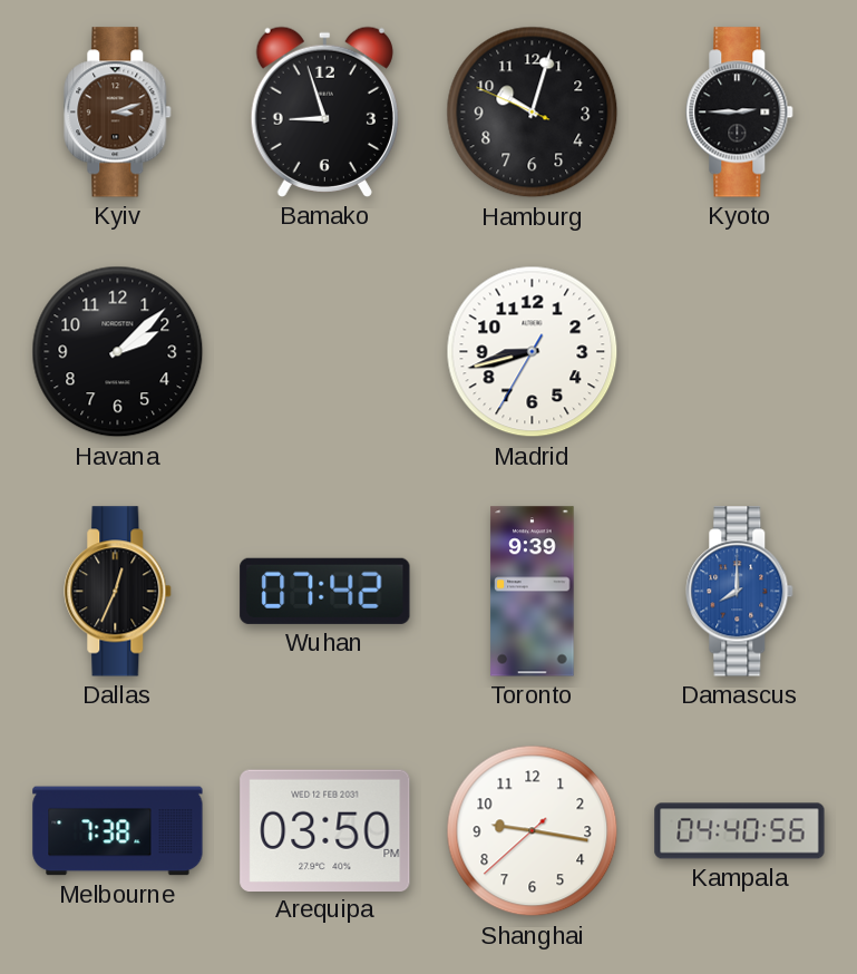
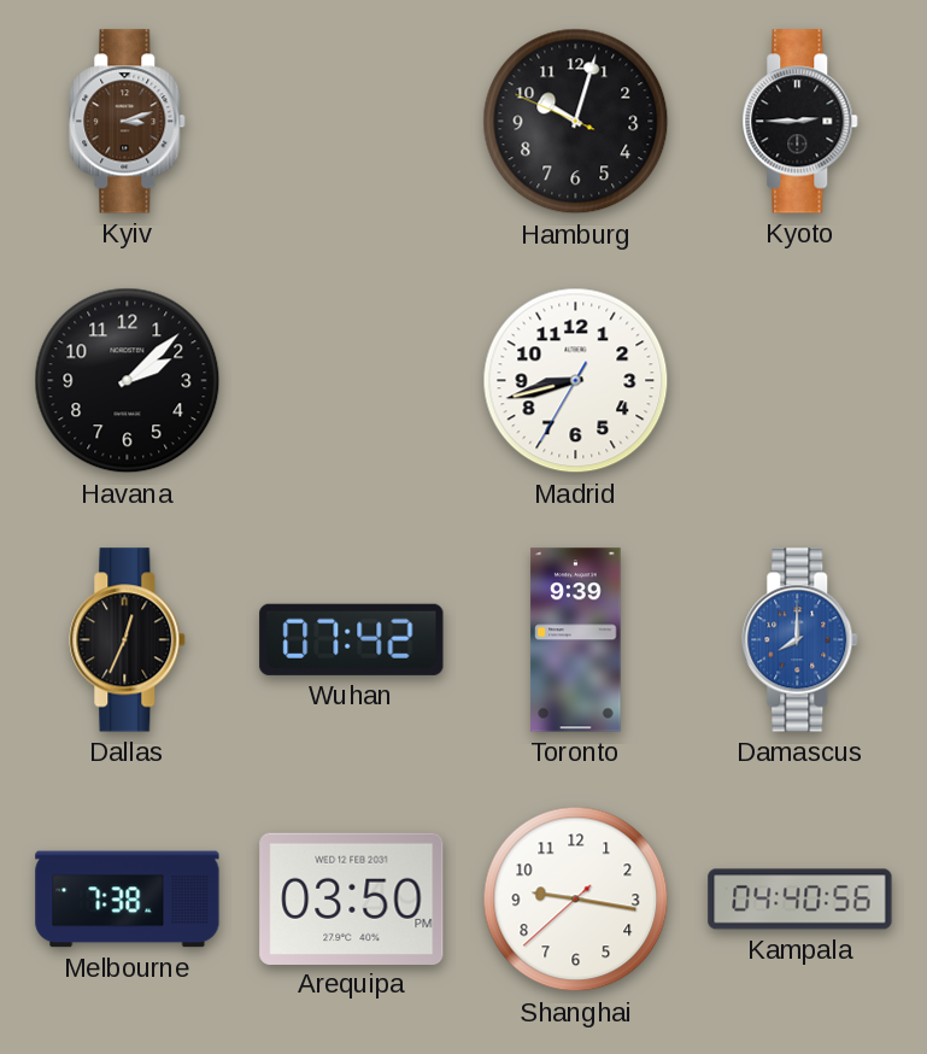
Bamako: 8:57 -> none
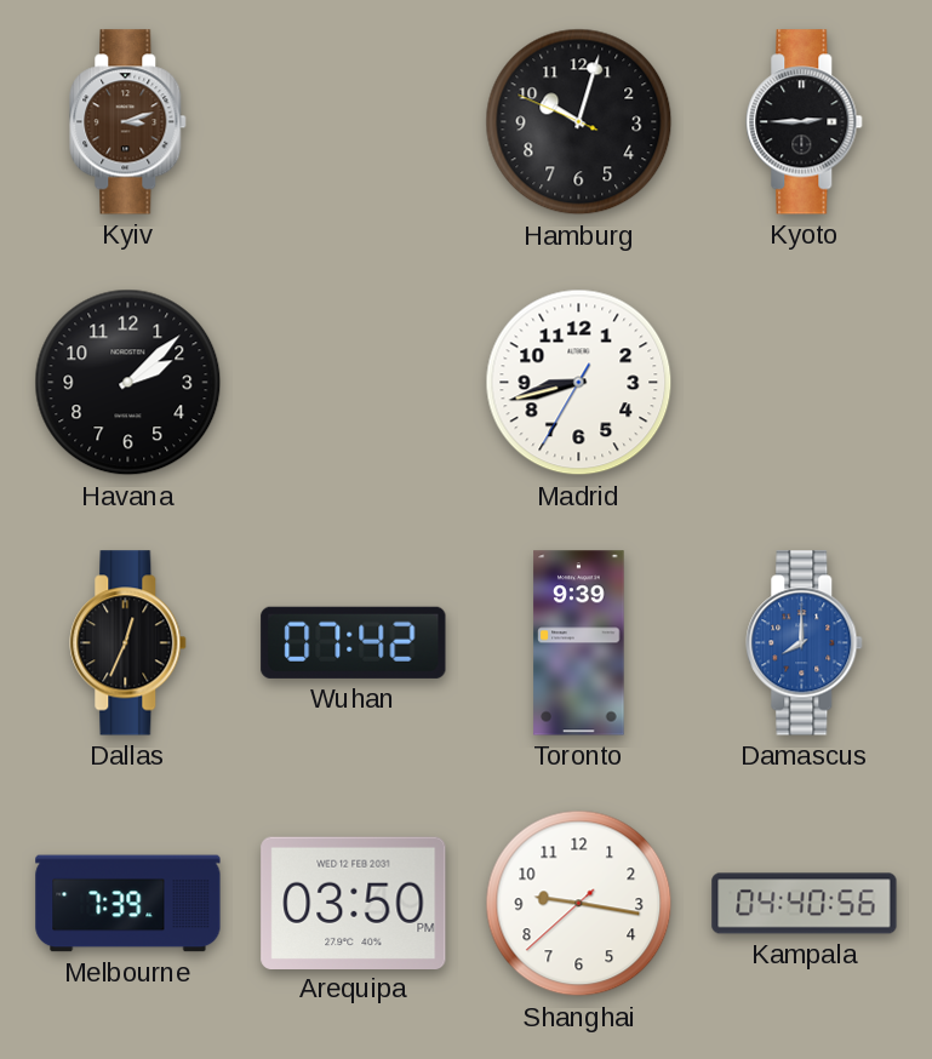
Melbourne: 7:38 -> 7:39
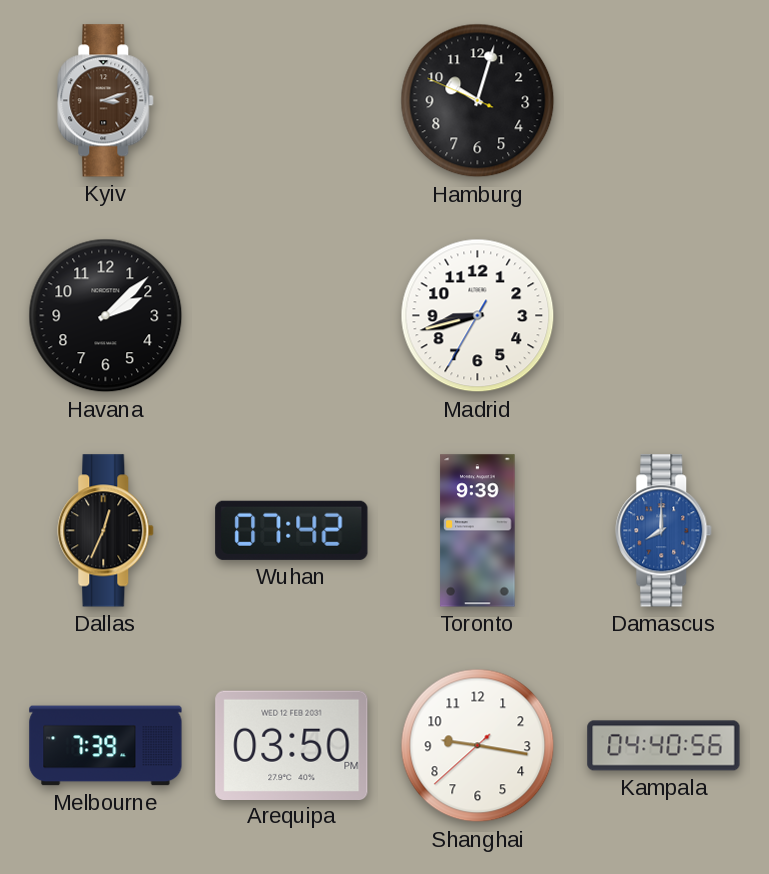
Kyoto: 2:45 -> none
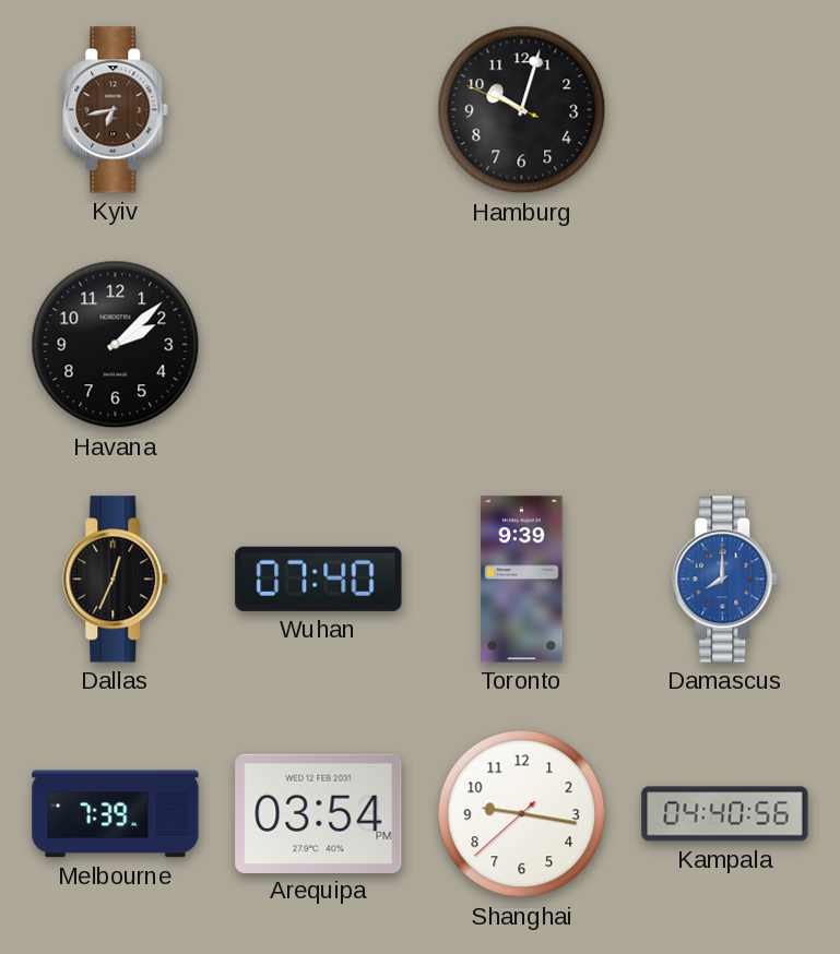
Kyiv: 3:12 -> 6:43
Madrid: 8:42 -> none
Wuhan: 07:42 -> 07:40
Arequipa: 03:50 -> 03:54
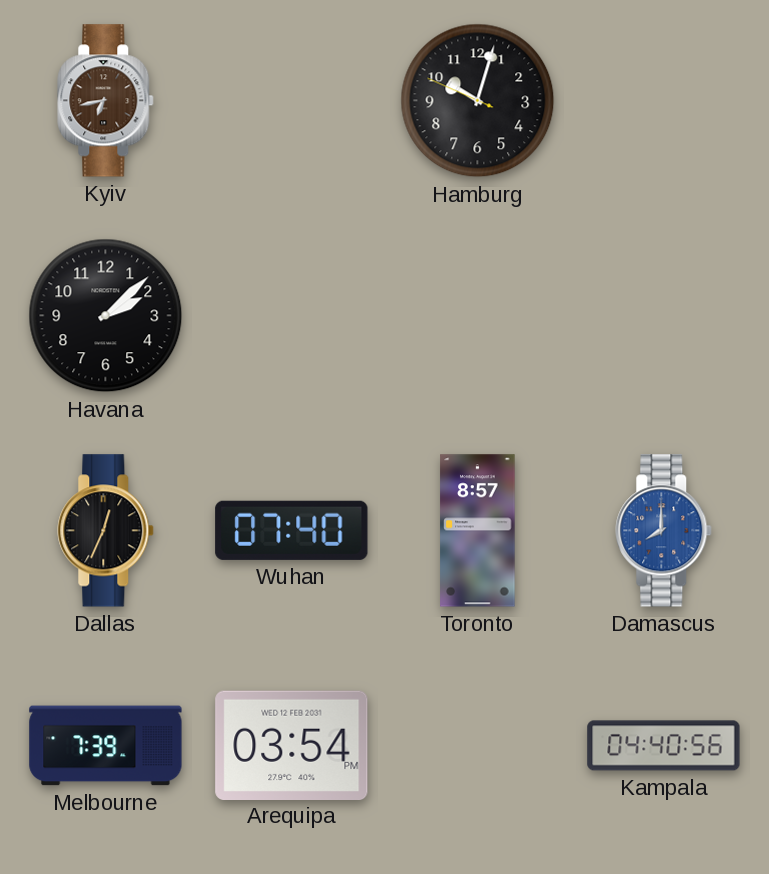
Toronto: 9:39 -> 8:57
Shanghai: 9:16 -> none
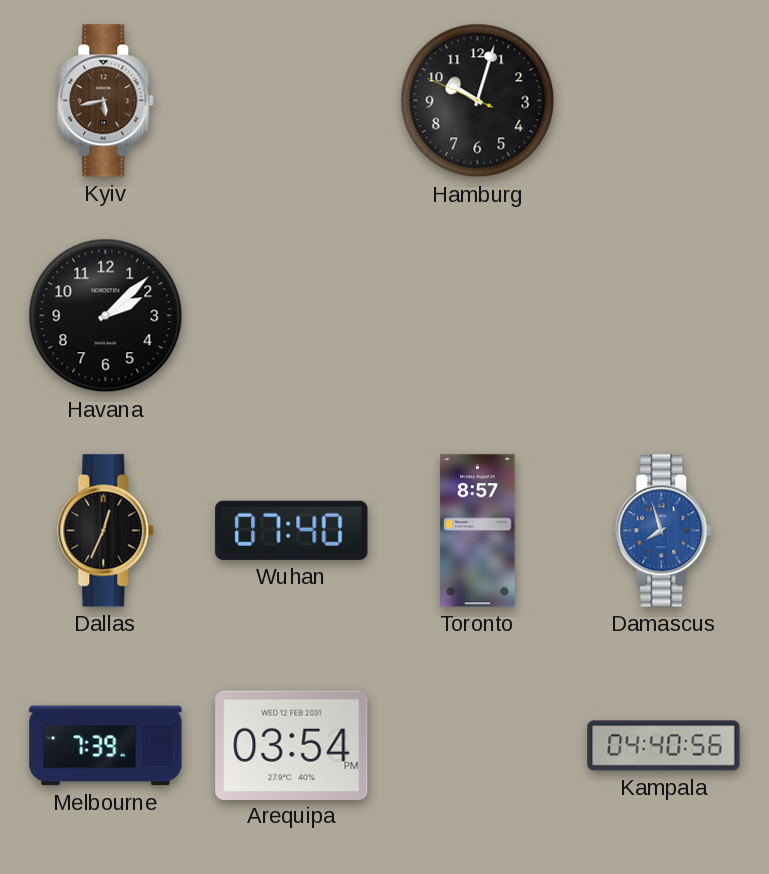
Kyiv: 6:43 -> 5:43
Damascus: 8:00 -> 7:57
